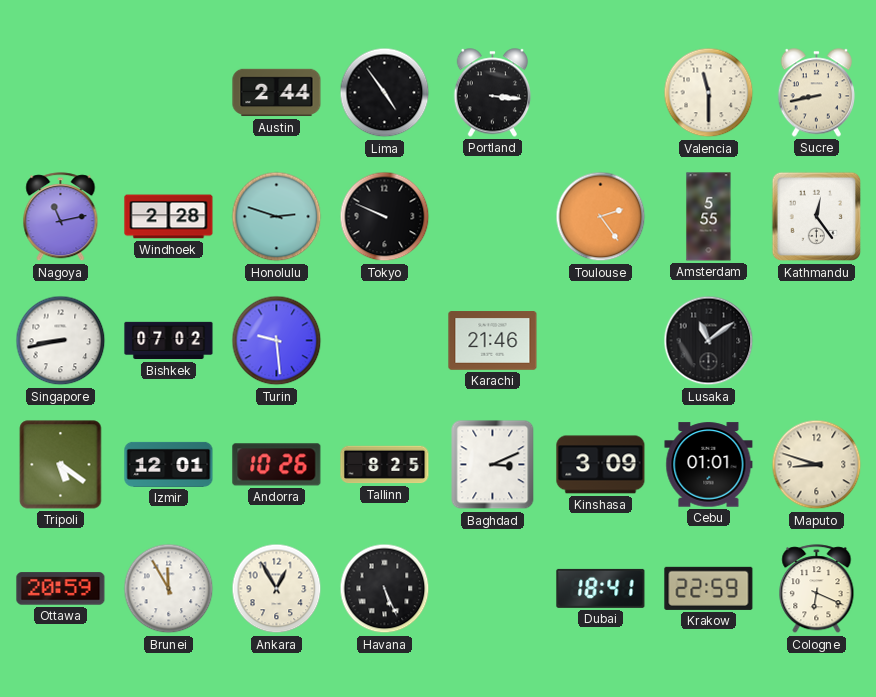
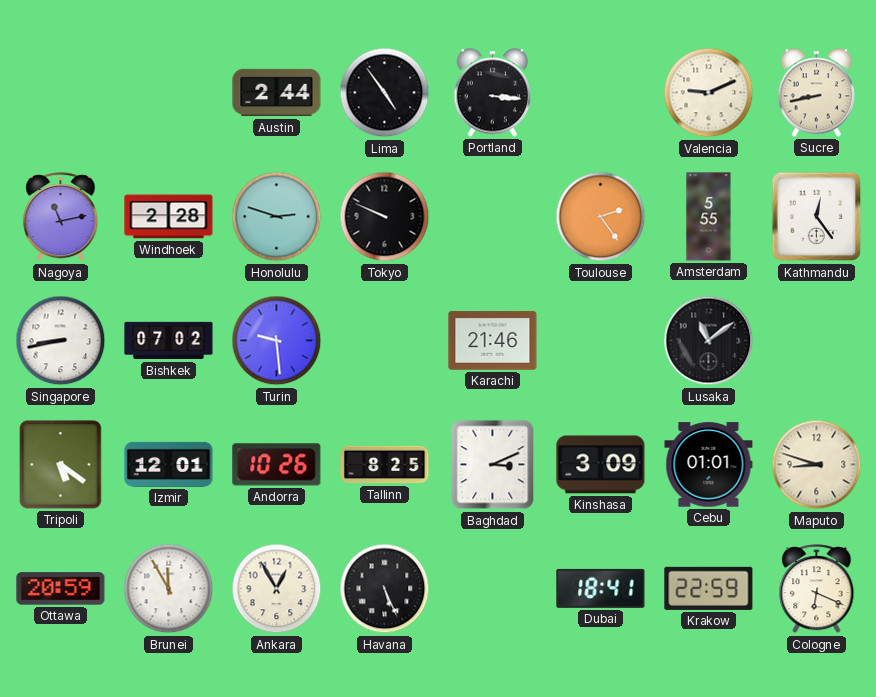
Valencia: 11:30 -> 9:11
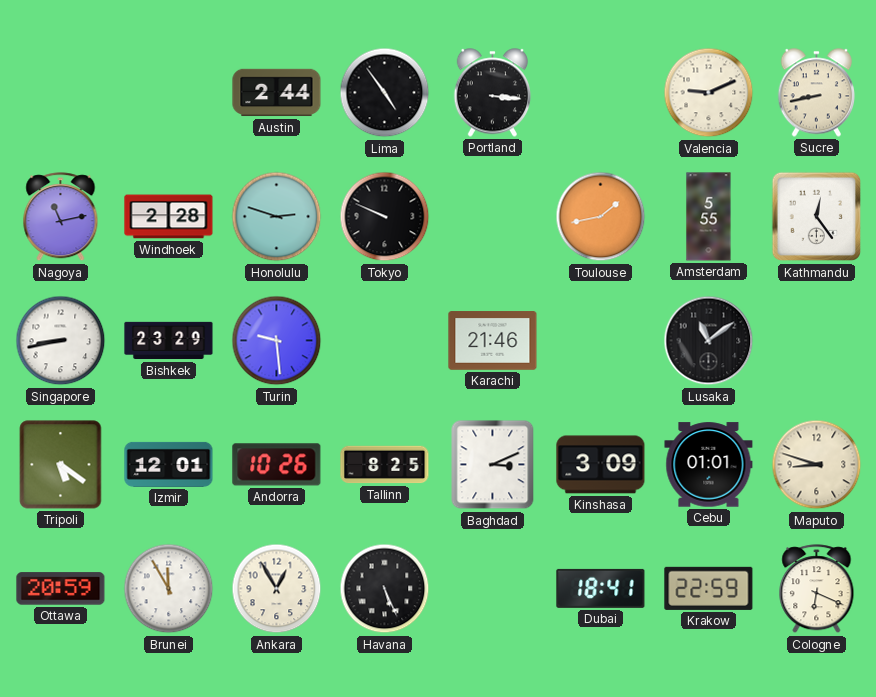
Toulouse: 2:24 -> 1:43
Bishkek: 07:02 -> 23:29
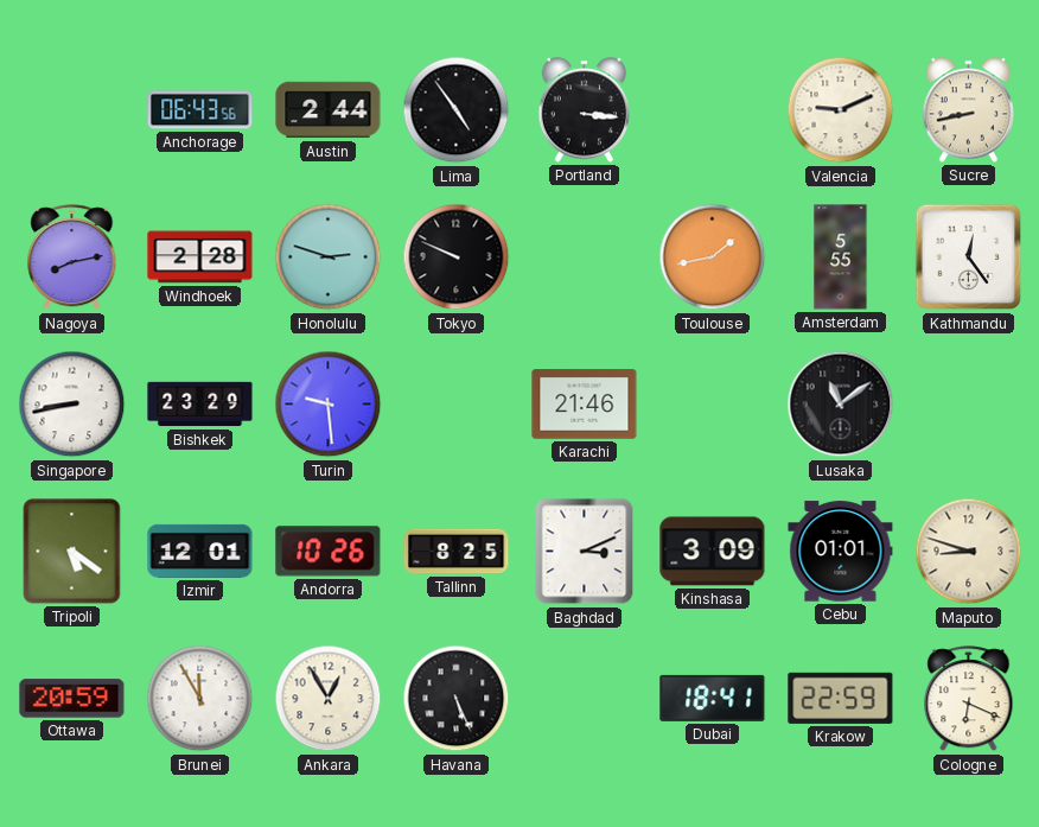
Anchorage: none -> 06:43
Nagoya: 11:13 -> 8:13
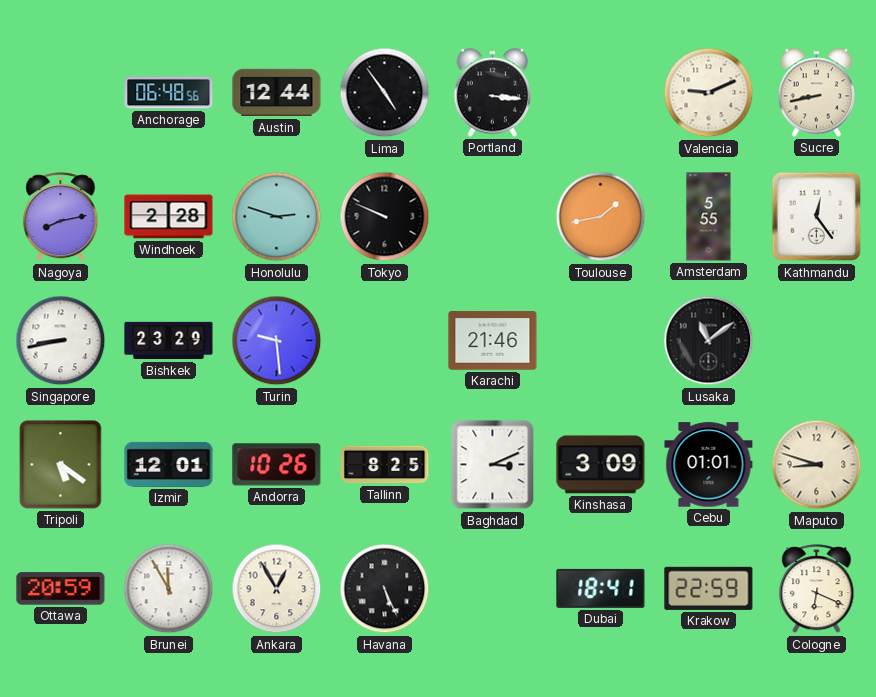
Anchorage: 06:43 -> 06:48
Austin: 2:44 -> 12:44
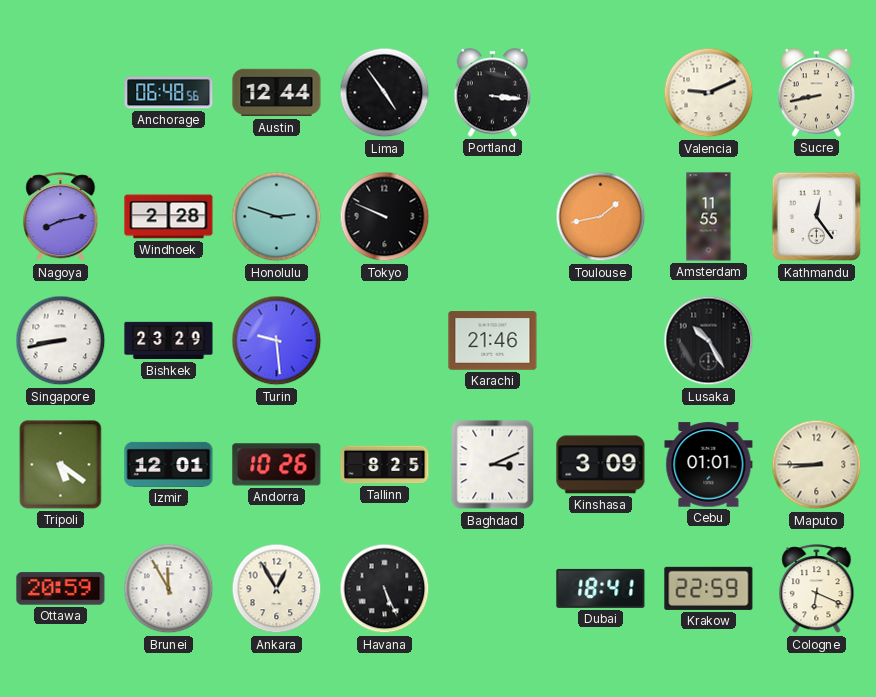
Amsterdam: 5:55 -> 11:55
Lusaka: 11:09 -> 10:25
Maputo: 8:48 -> 8:45
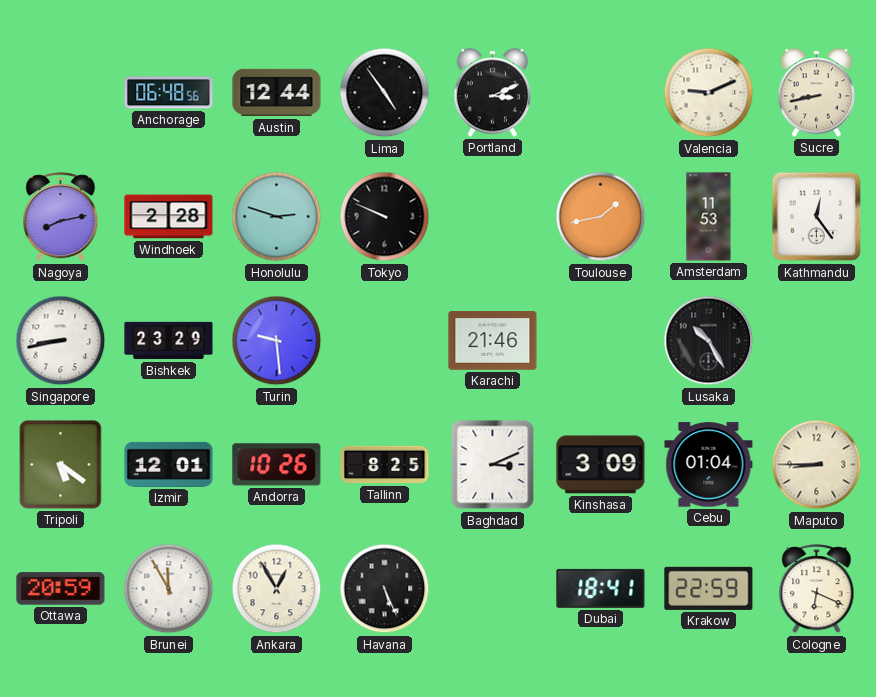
Portland: 3:16 -> 3:11
Amsterdam: 11:55 -> 11:53
Cebu: 01:01 -> 01:04
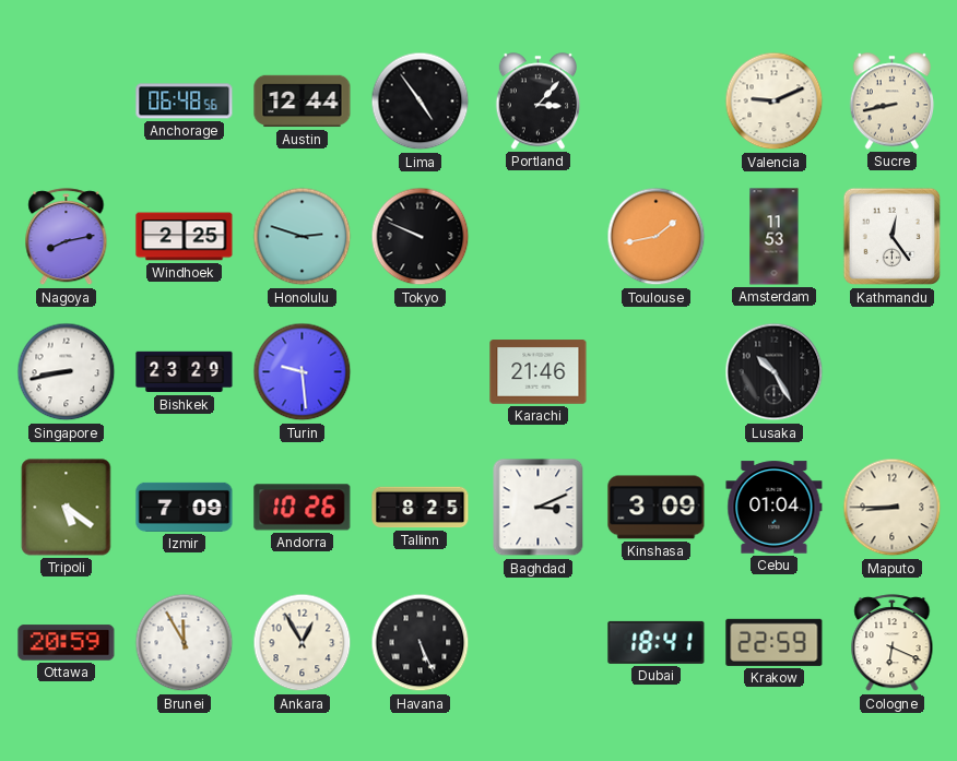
Portland: 3:11 -> 3:07
Windhoek: 2:28 -> 2:25
Izmir: 12:01 -> 7:09
